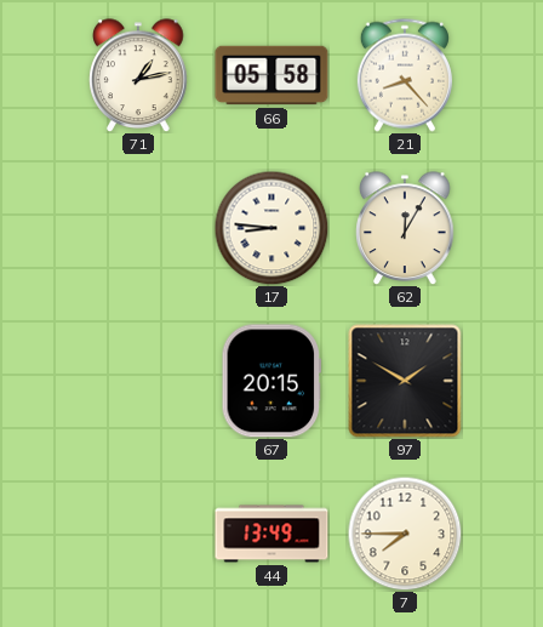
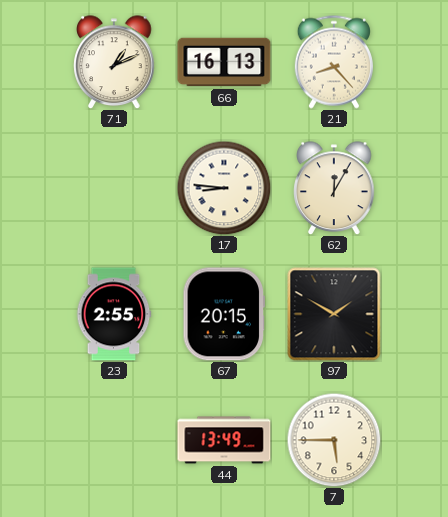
71: 1:13 -> 1:11
66: 05:58 -> 16:13
23: none -> 2:55
7: 7:45 -> 5:45
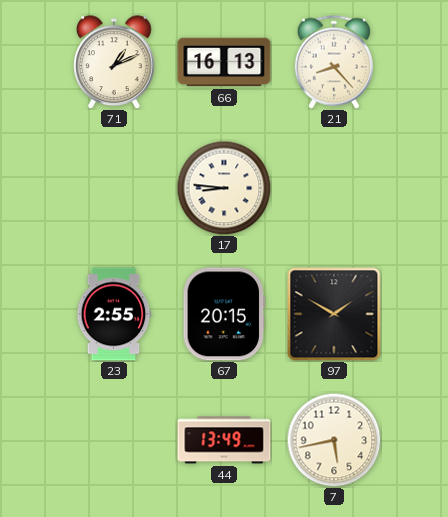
62: 12:05 -> none
7: 5:45 -> 5:43
